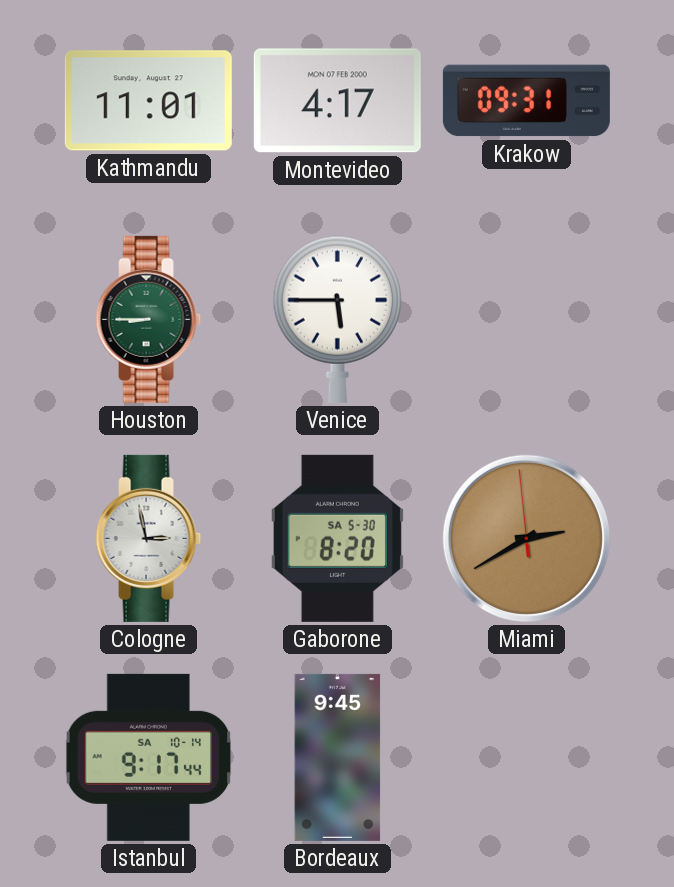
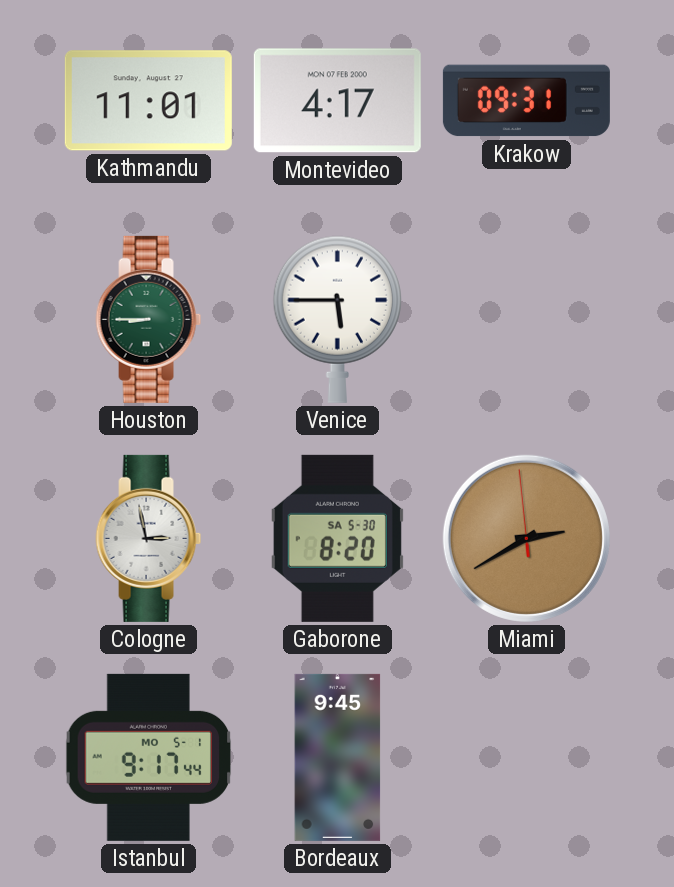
Istanbul date: SA 10-14 -> MO 5-1
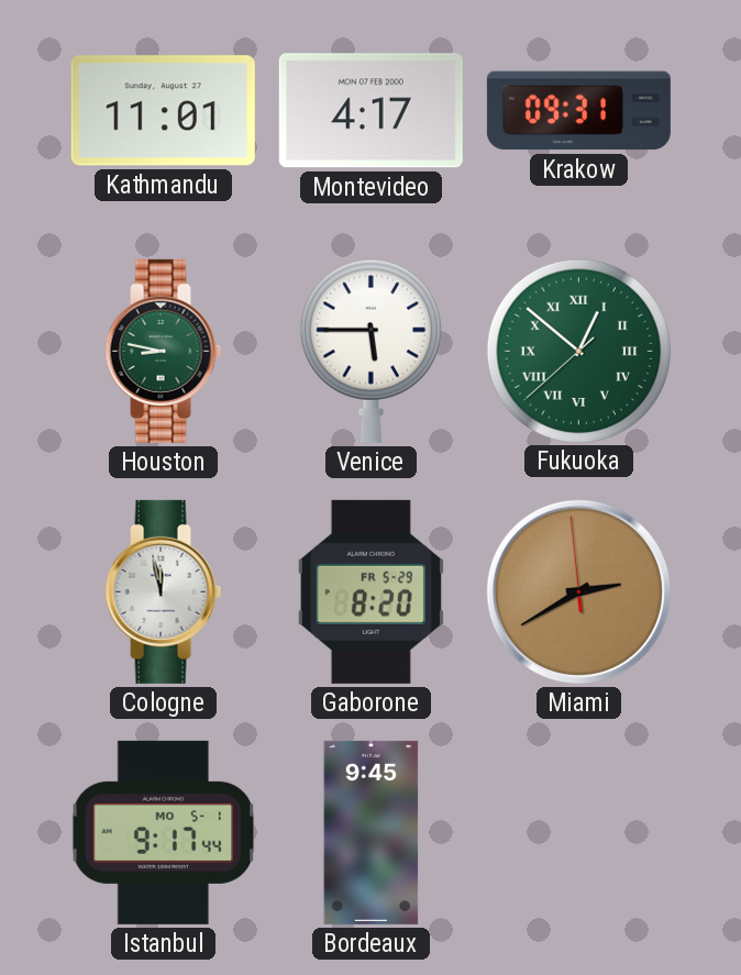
Houston: 8:45 -> 8:47
Fukuoka: none -> 12:51
Cologne: 2:58 -> 11:58
Gaborone date: SA 5-30 -> FR 5-29
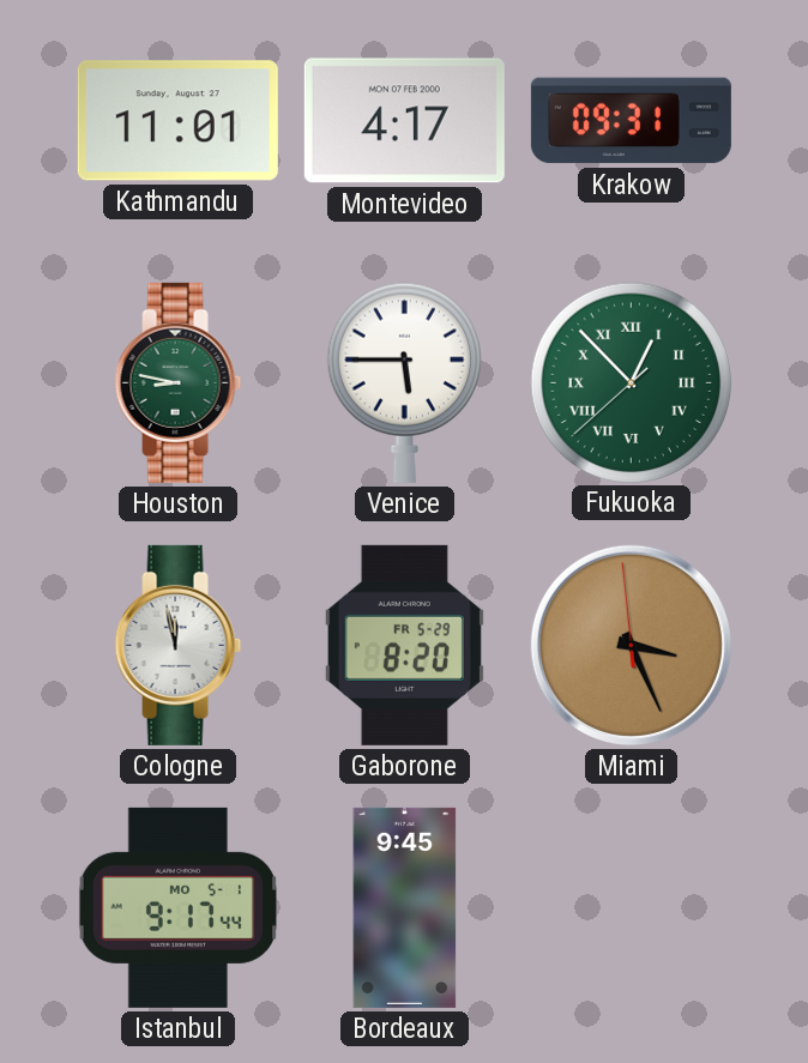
Fukuoka: 12:51 -> 12:52
Miami: 2:39 -> 3:25
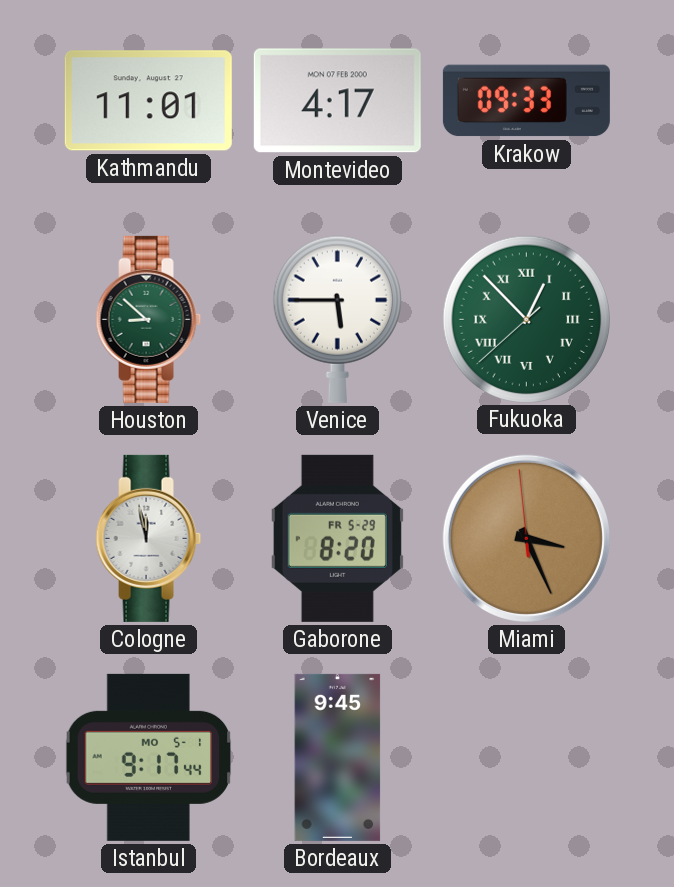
Krakow: 09:31 -> 09:33
Houston: 8:47 -> 8:52
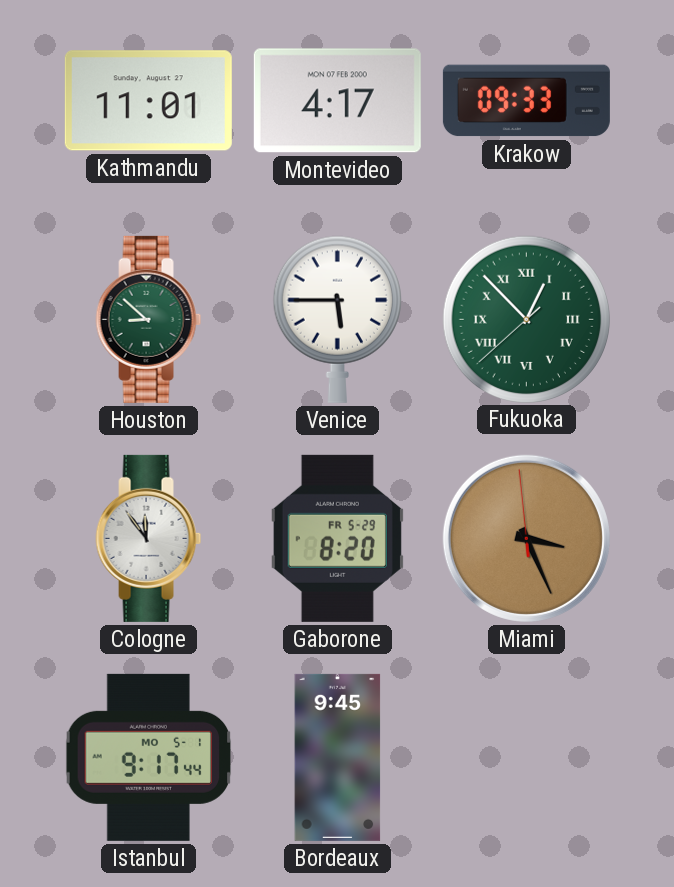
Cologne: 11:58 -> 11:54
